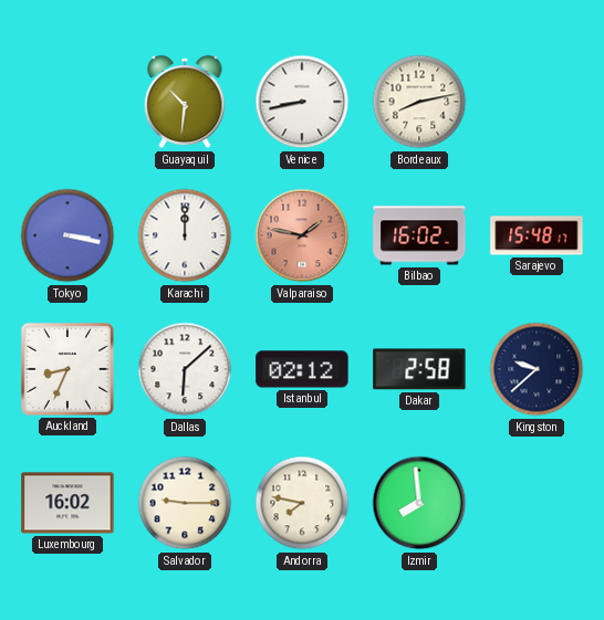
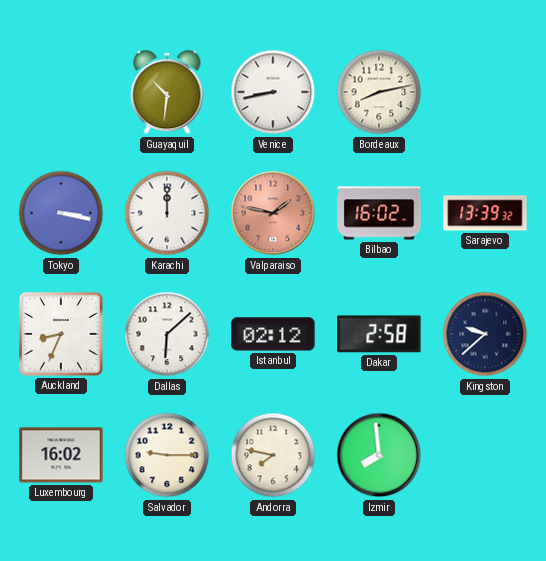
Sarajevo: 15:48 -> 13:39
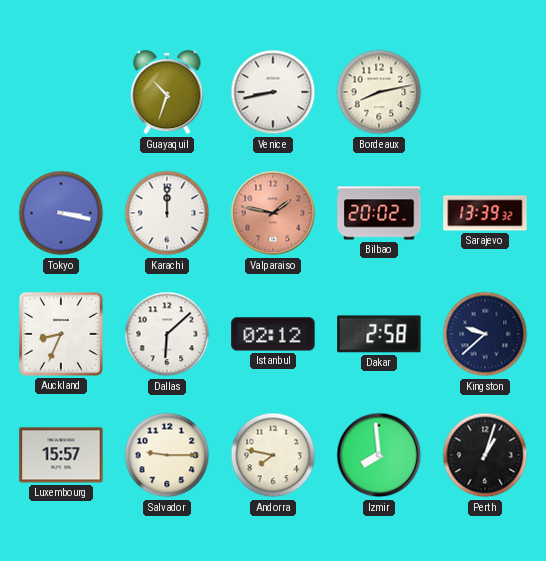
Guayaquil: 10:31 -> 10:33
Bilbao: 16:02 -> 20:02
Luxembourg: 16:02 -> 15:57
Perth: none -> 1:03
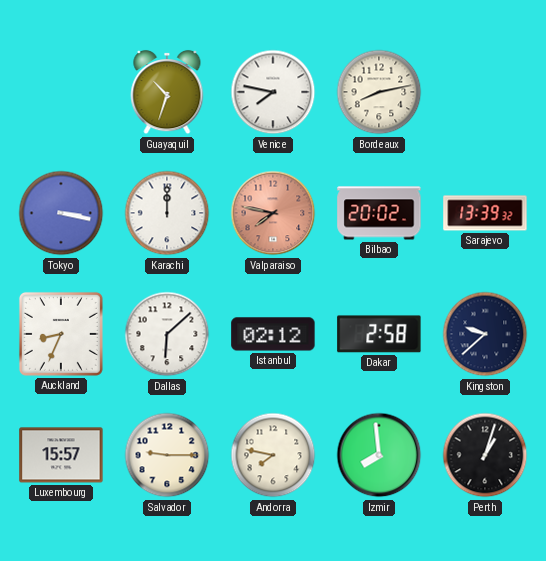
Venice: 8:43 -> 7:47
Valparaiso: 1:47 -> 7:47
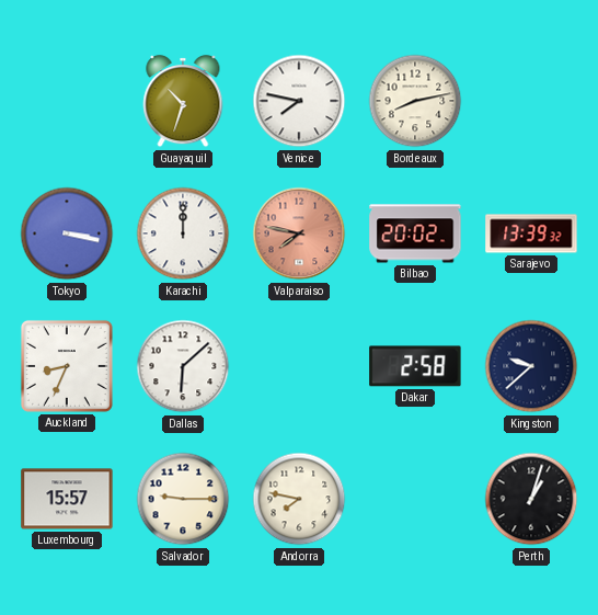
Istanbul: 02:12 -> none
Izmir: 7:59 -> none
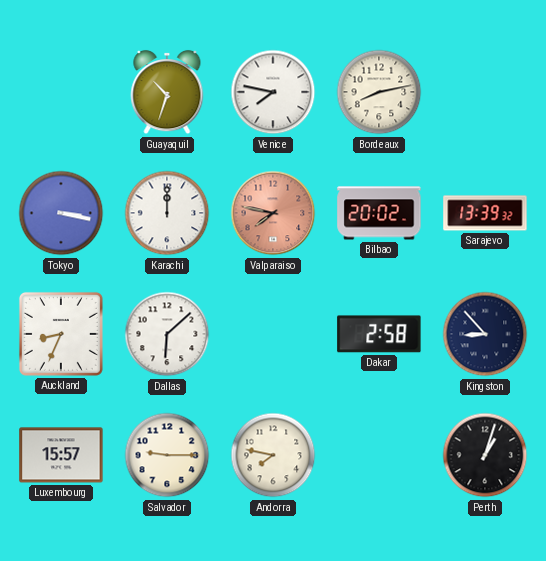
Kingston: 9:38 -> 8:53
